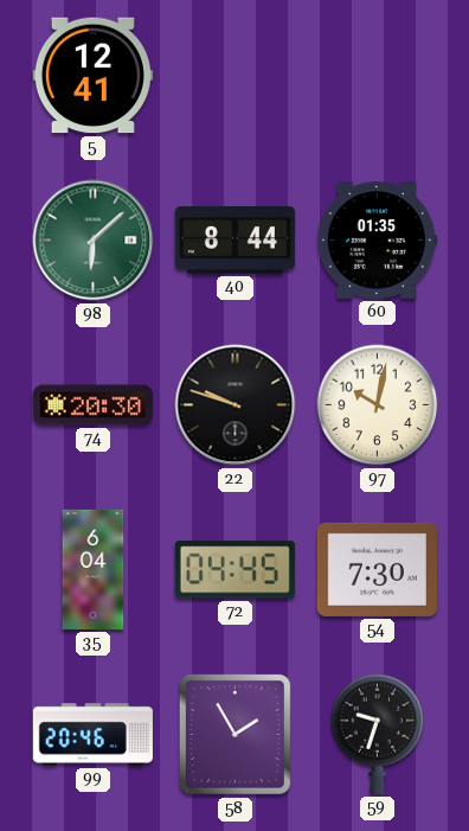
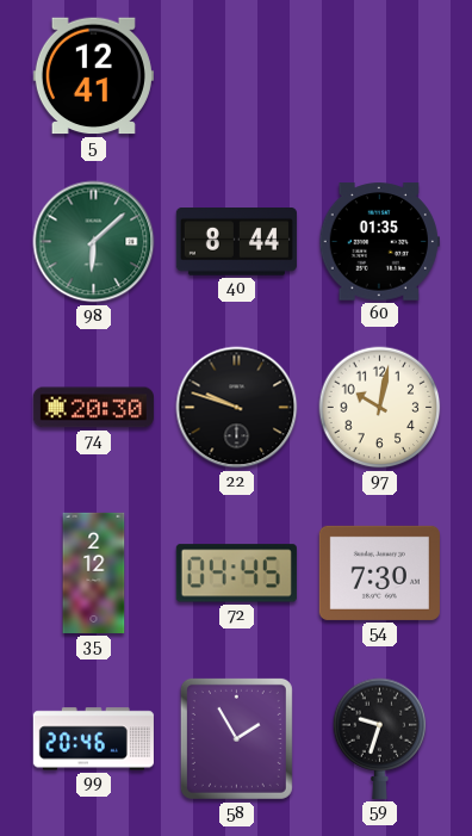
35: 6:04 -> 2:12
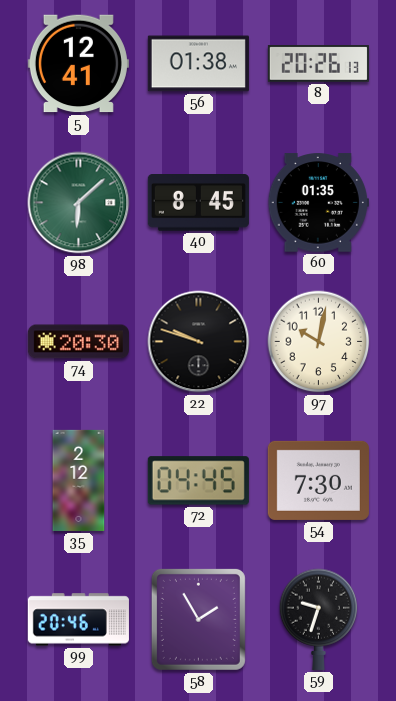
56: none -> 01:38
8: none -> 20:26
40: 8:44 -> 8:45
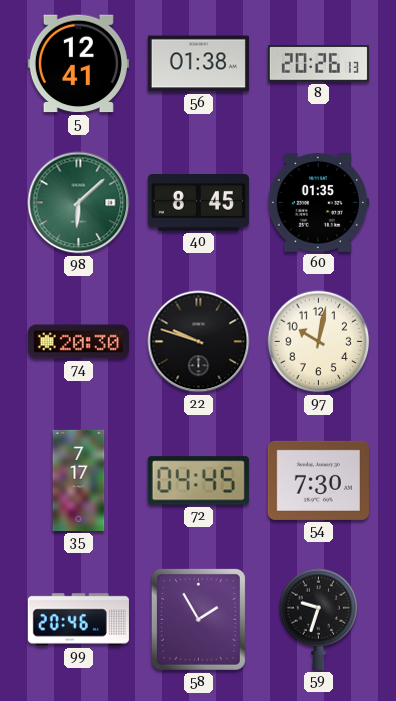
35: 2:12 -> 7:17
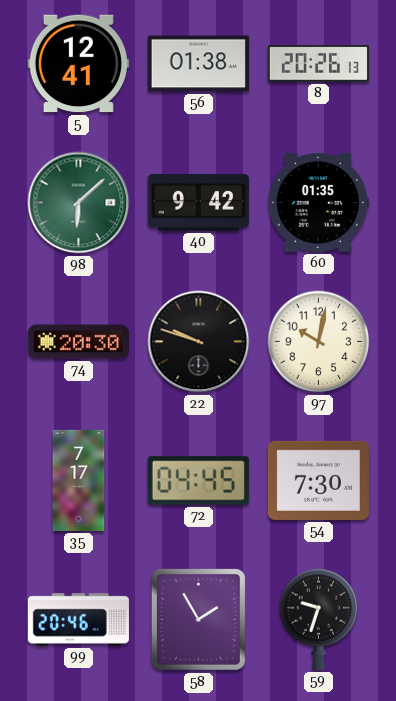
40: 8:45 -> 9:42
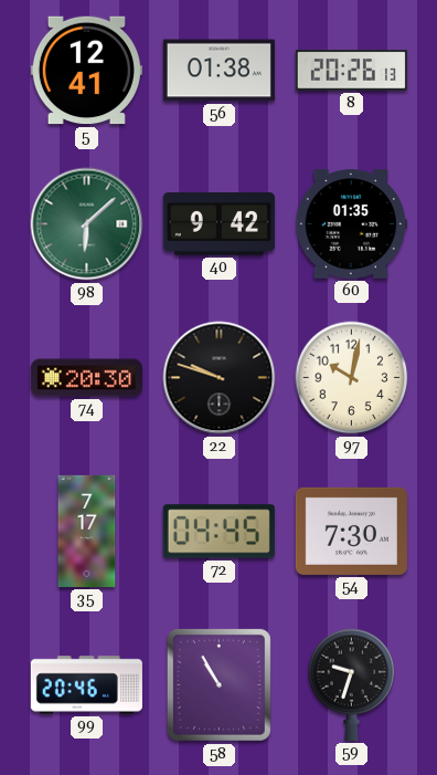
58: 1:55 -> 10:55
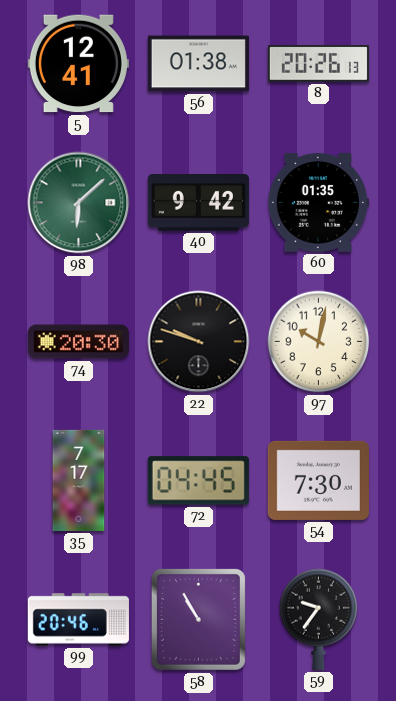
59: 9:33 -> 9:36
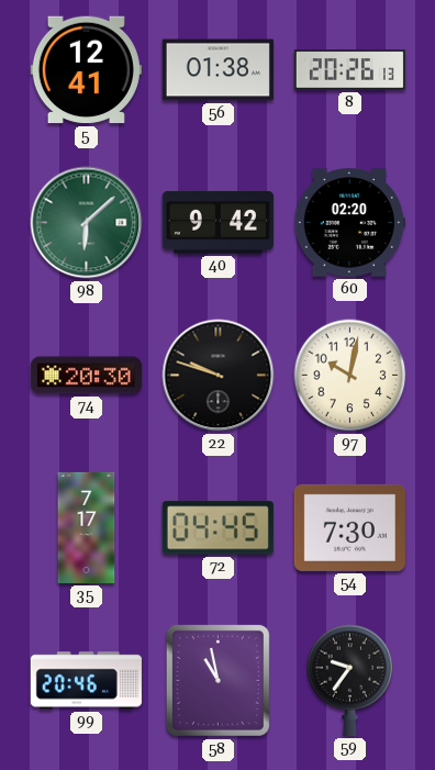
60: 01:35 -> 02:20
58: 10:55 -> 10:58
